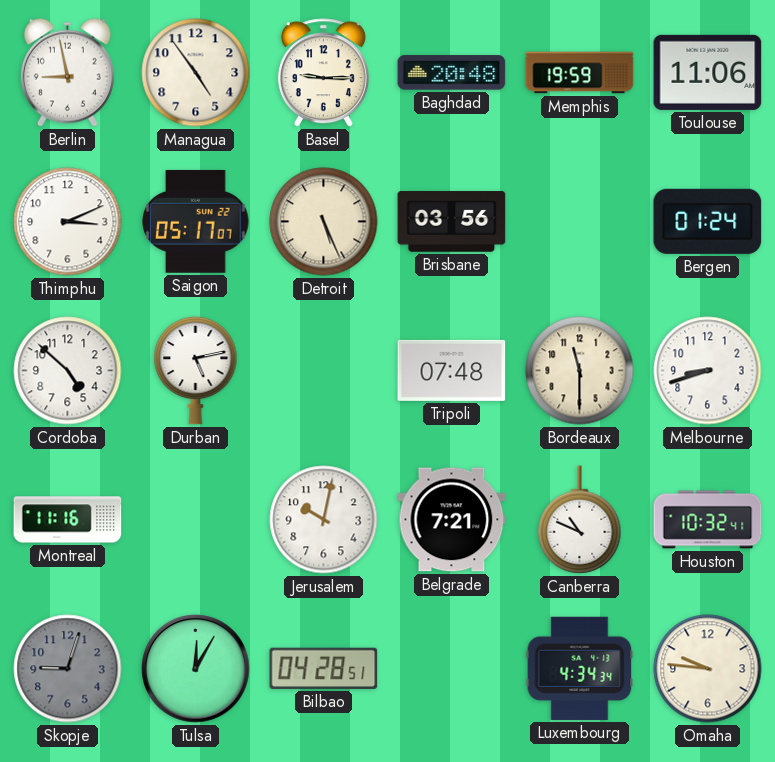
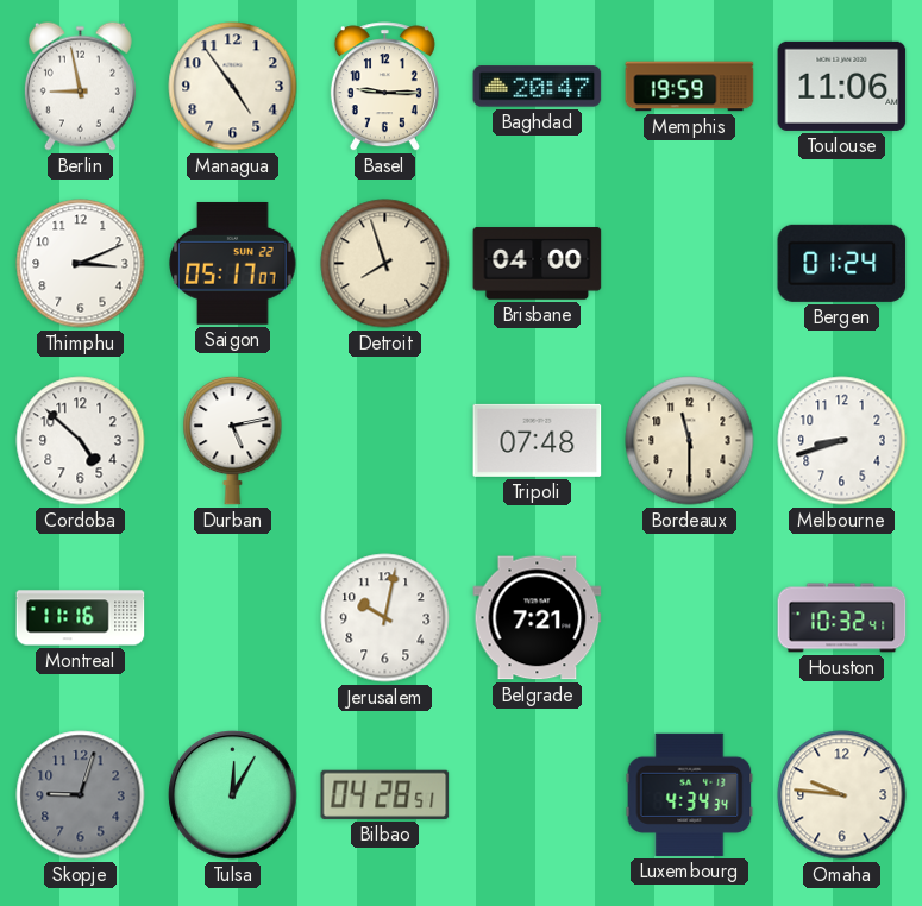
Baghdad: 20:48 -> 20:47
Detroit: 5:26 -> 7:57
Brisbane: 03:56 -> 04:00
Canberra: 10:49 -> none
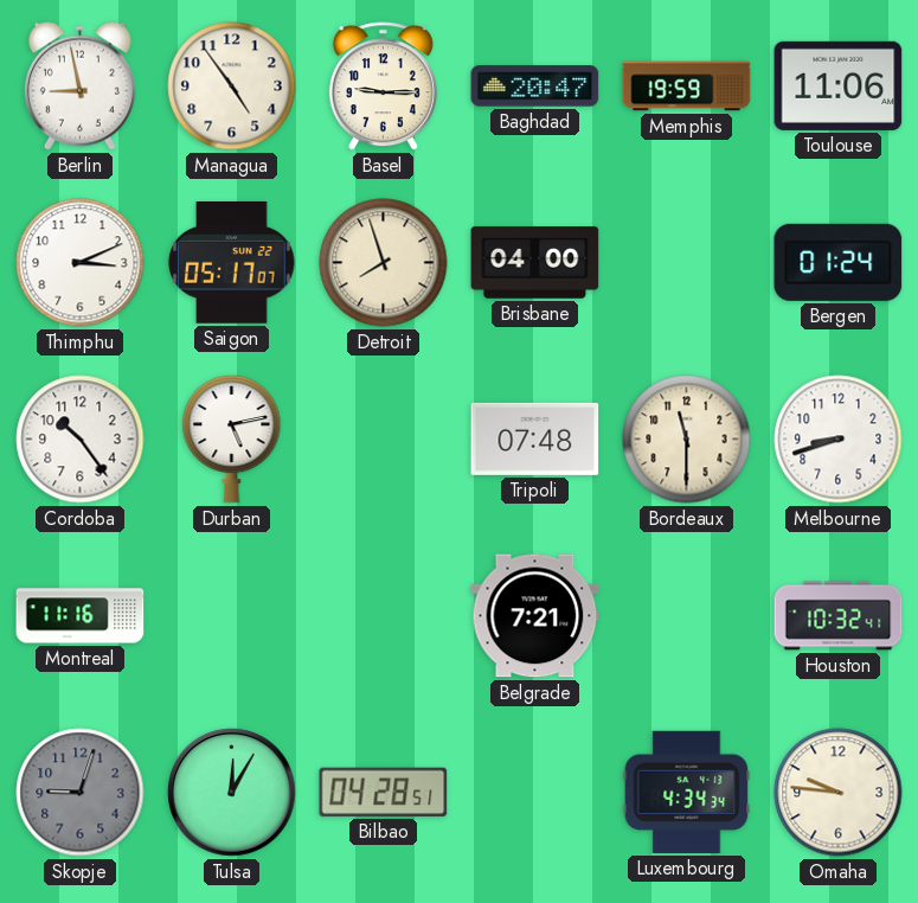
Cordoba: 4:52 -> 10:24
Jerusalem: 10:02 -> none
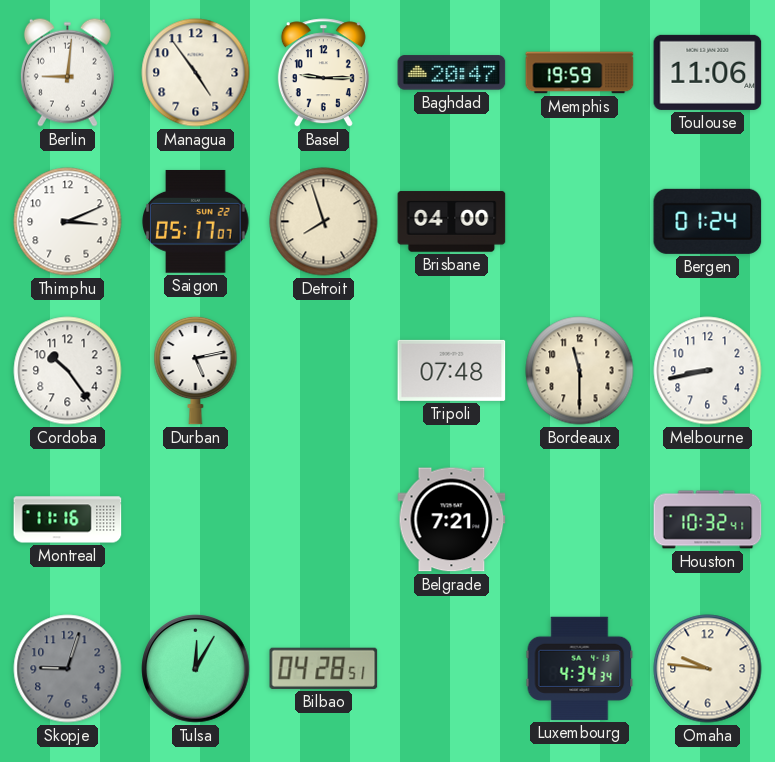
Berlin: 8:58 -> 9:01
Melbourne: 8:42 -> 8:43
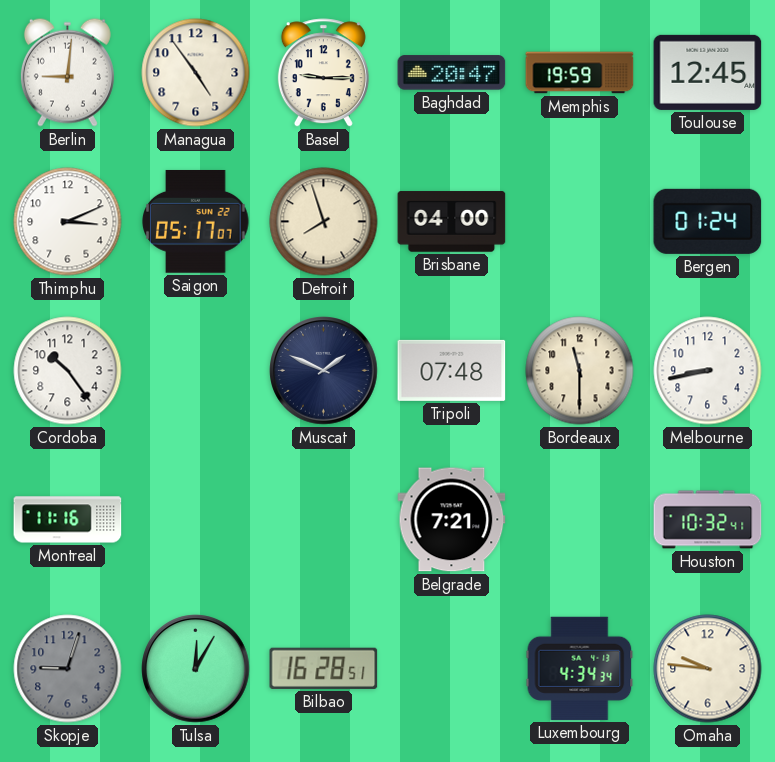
Toulouse: 11:06 -> 12:45
Durban: 5:13 -> none
Muscat: none -> 1:49
Bilbao: 04:28 -> 16:28
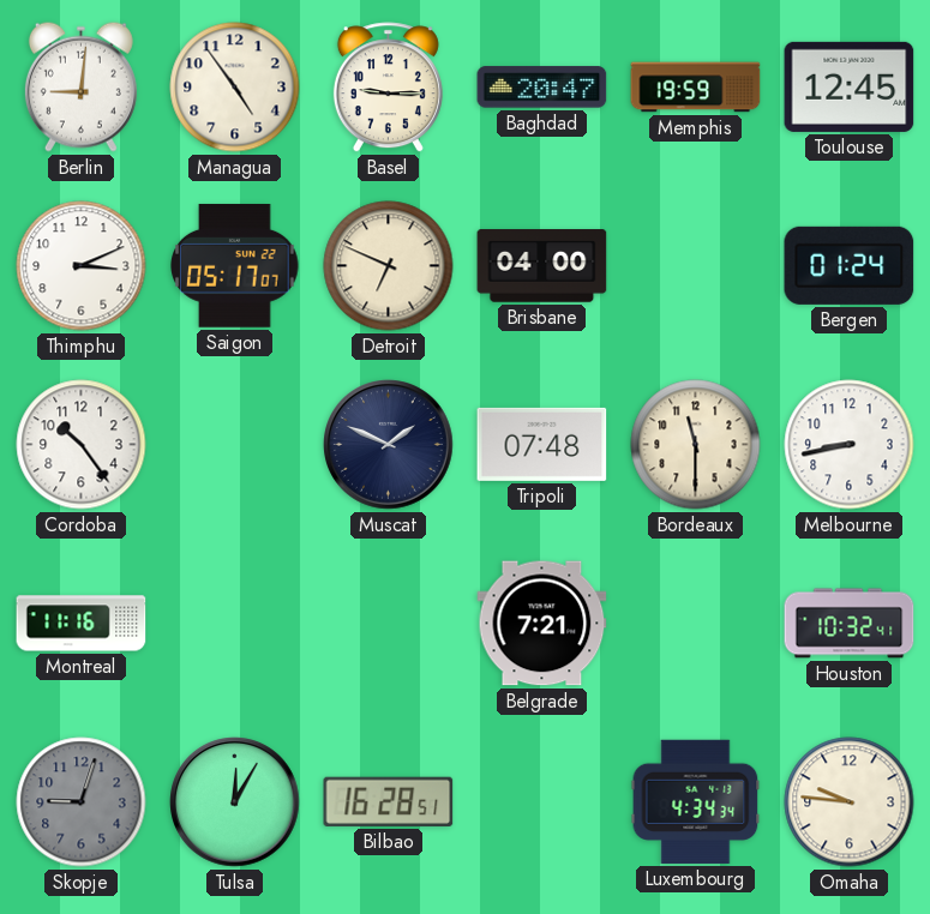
Detroit: 7:57 -> 6:49
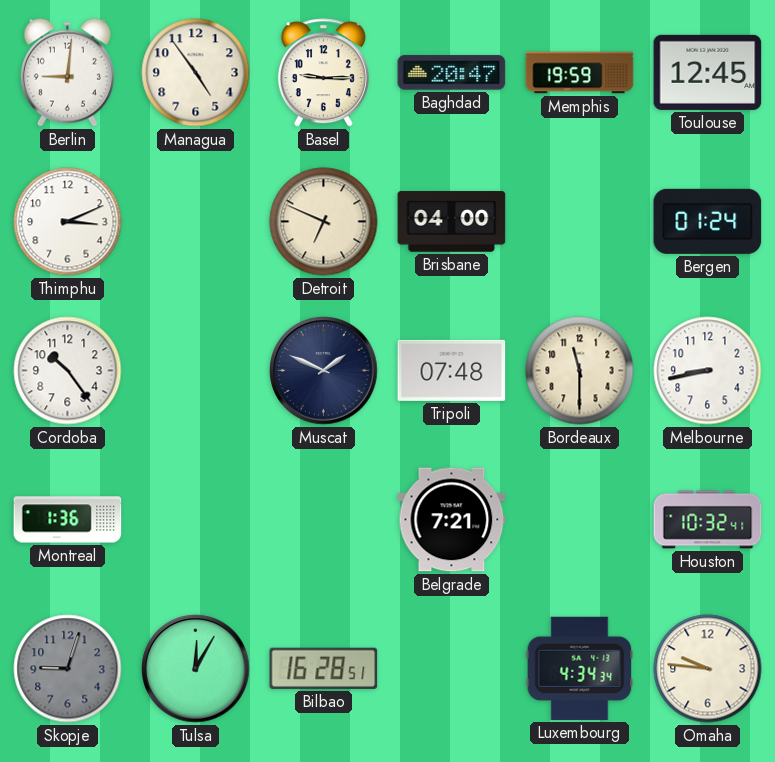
Saigon: 05:17 -> none
Montreal: 11:16 -> 1:36
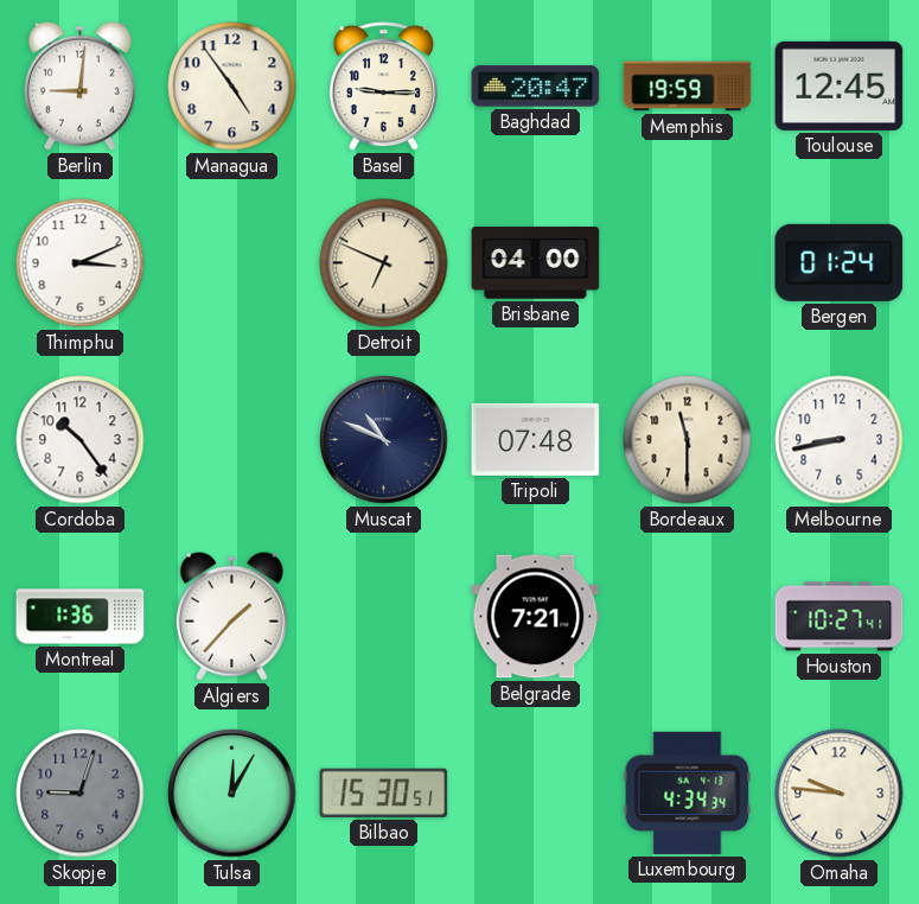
Muscat: 1:49 -> 10:49
Algiers: none -> 1:37
Houston: 10:32 -> 10:27
Bilbao: 16:28 -> 15:30
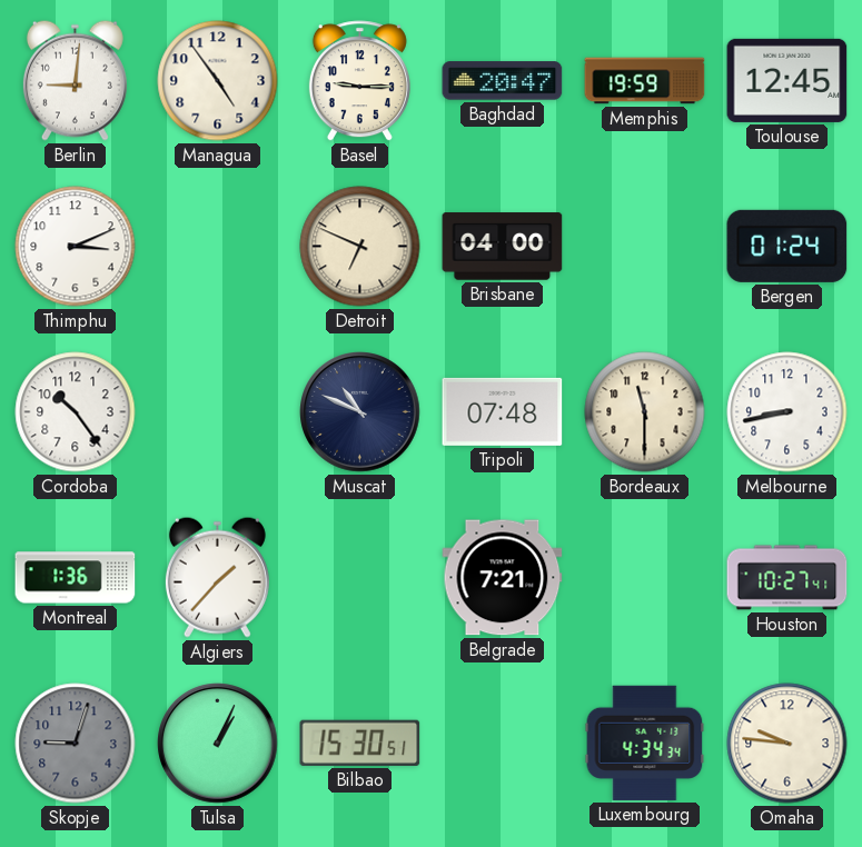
Tulsa: 12:05 -> 1:04
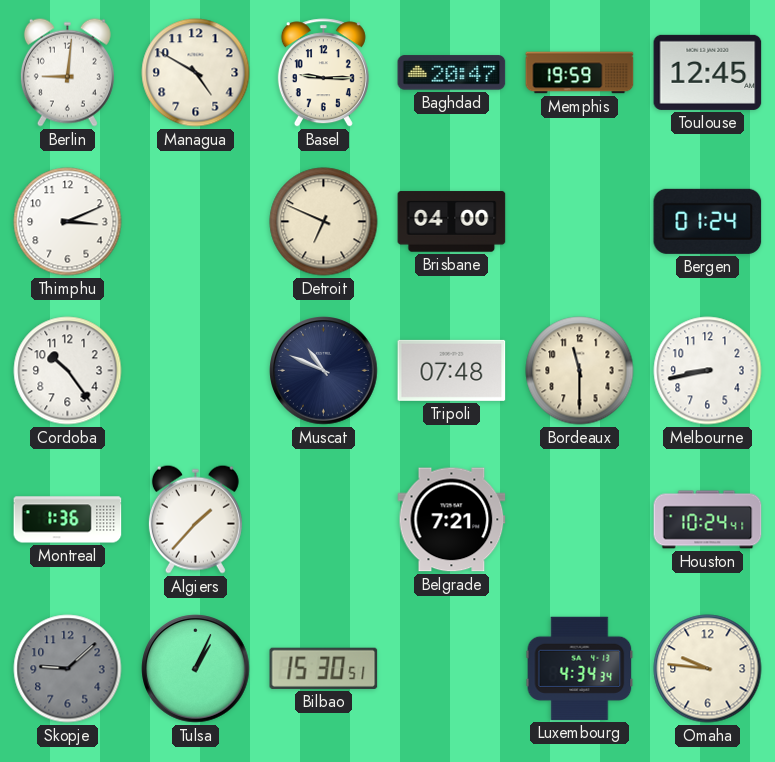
Managua: 4:54 -> 4:50
Houston: 10:27 -> 10:24
Skopje: 9:03 -> 9:08
